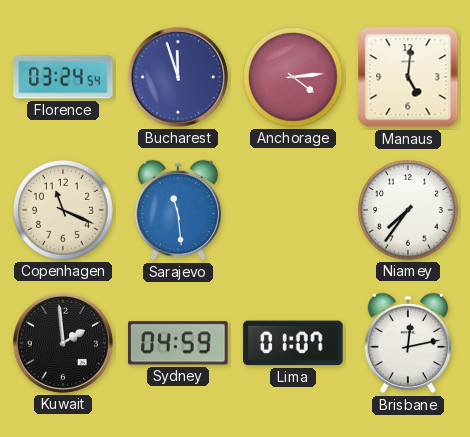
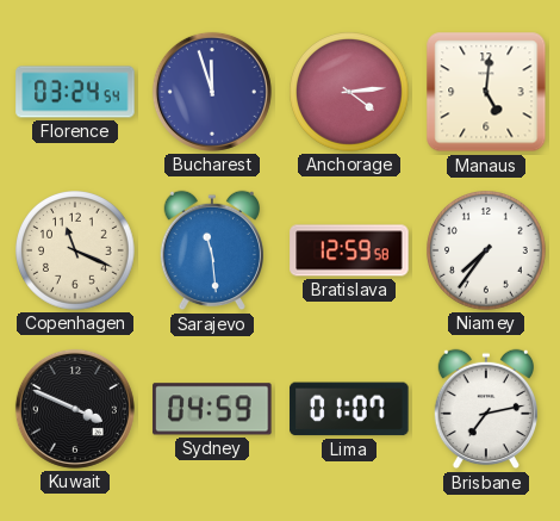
Bratislava: none -> 12:59
Kuwait: 1:59 -> 3:49
Brisbane: 12:13 -> 7:13
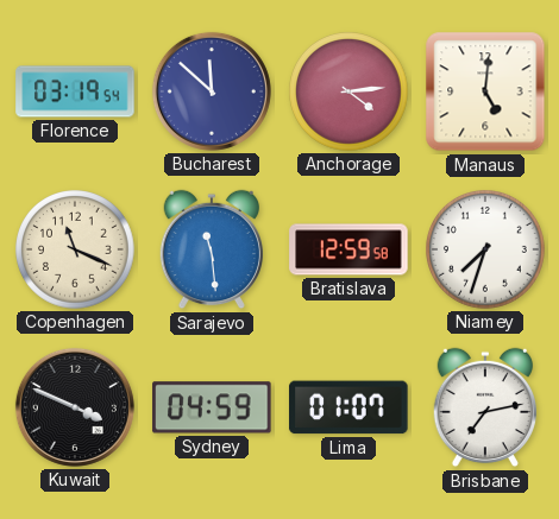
Florence: 03:24 -> 03:19
Bucharest: 11:57 -> 11:52
Niamey: 7:36 -> 7:33
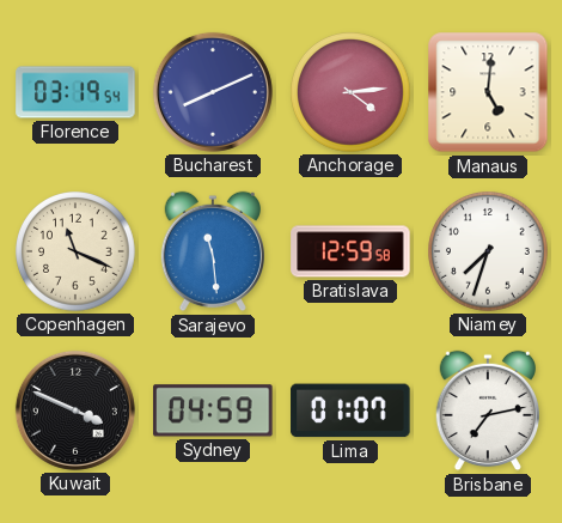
Bucharest: 11:52 -> 8:11
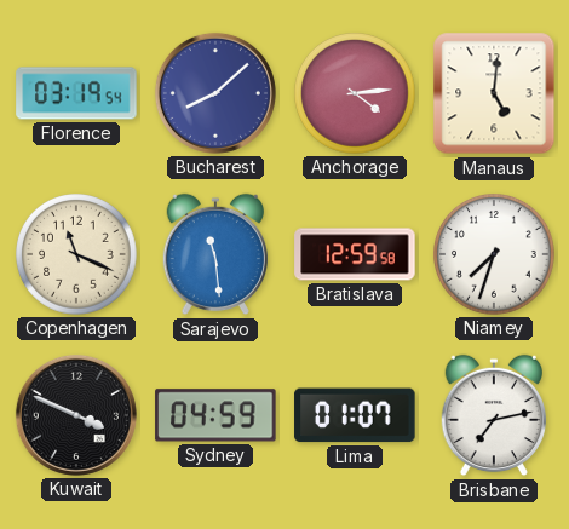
Bucharest: 8:11 -> 8:08
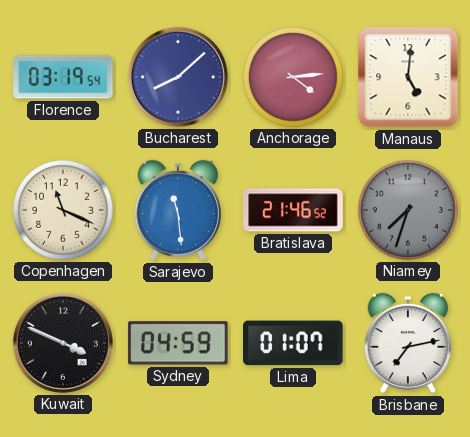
Bratislava: 12:59 -> 21:46
Niamey dial: white -> grey
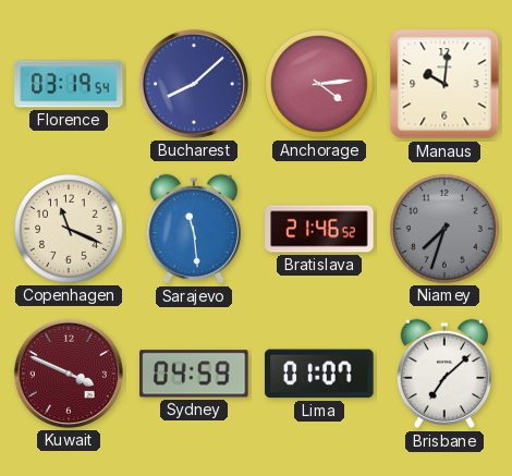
Manaus: 5:01 -> 10:01
Kuwait dial: black -> burgundy
Brisbane: 7:13 -> 7:08
